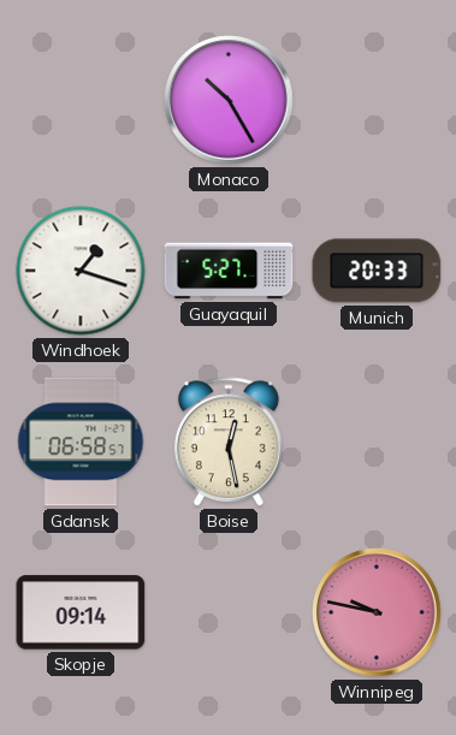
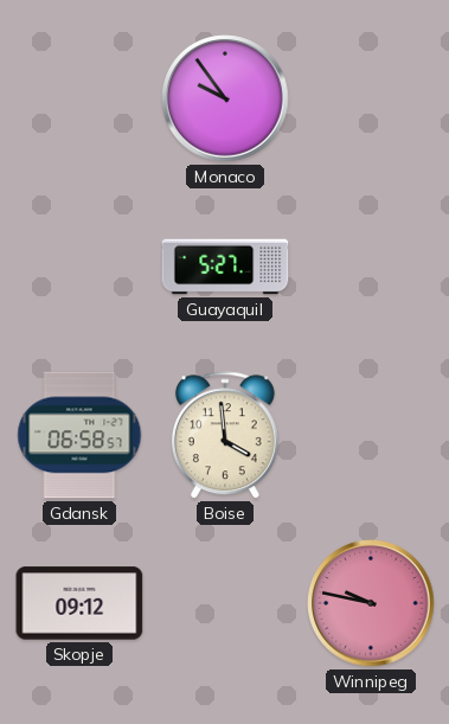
Monaco: 10:25 -> 9:54
Windhoek: 1:18 -> none
Munich: 20:33 -> none
Boise: 12:28 -> 3:59
Skopje: 09:14 -> 09:12
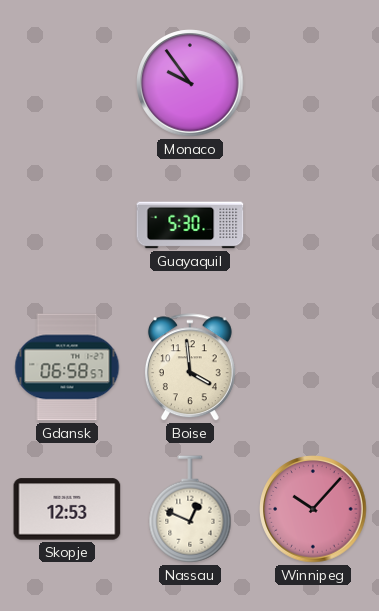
Guayaquil: 5:27 -> 5:30
Skopje: 09:12 -> 12:53
Nassau: none -> 12:49
Winnipeg: 9:47 -> 10:07
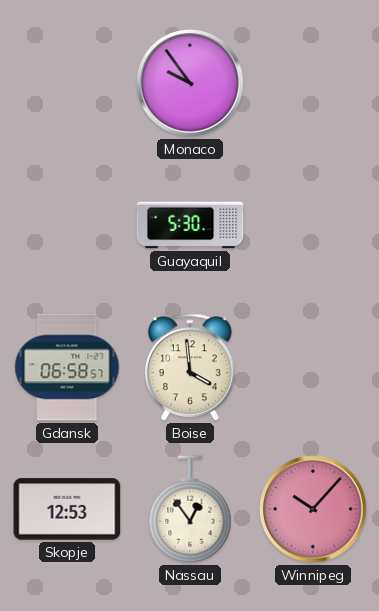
Nassau: 12:49 -> 12:54
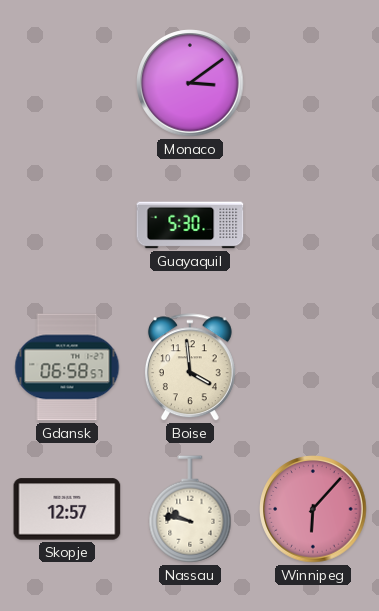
Monaco: 9:54 -> 3:09
Skopje: 12:53 -> 12:57
Nassau: 12:54 -> 9:47
Winnipeg: 10:07 -> 6:07
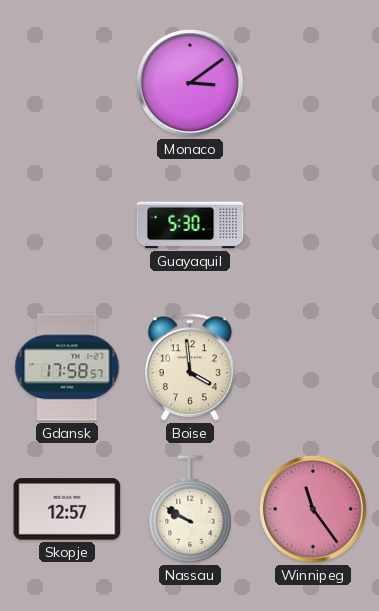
Gdansk: 06:58 -> 17:58
Nassau: 9:47 -> 9:50
Winnipeg: 6:07 -> 11:24
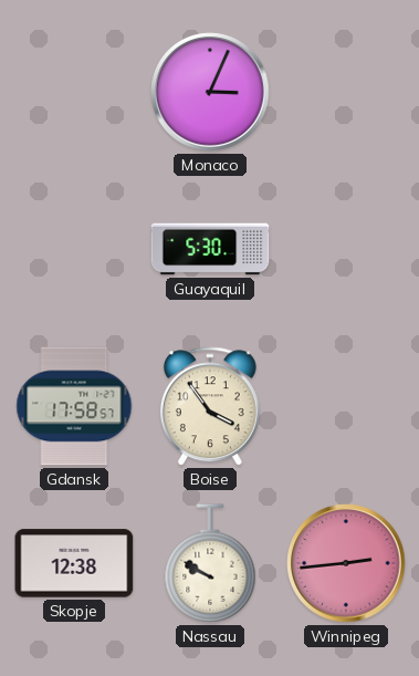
Monaco: 3:09 -> 3:04
Boise: 3:59 -> 3:54
Skopje: 12:57 -> 12:38
Winnipeg: 11:24 -> 2:44
